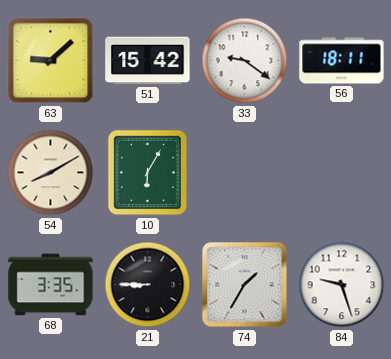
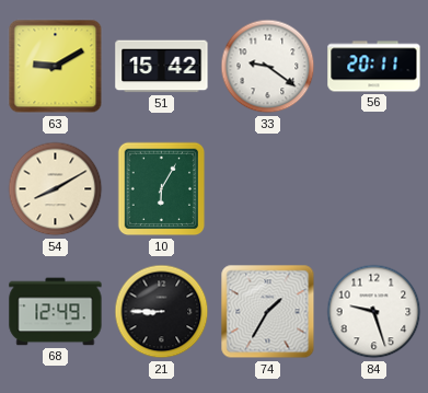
63: 9:08 -> 9:10
56: 18:11 -> 20:11
68: 3:35 -> 12:49
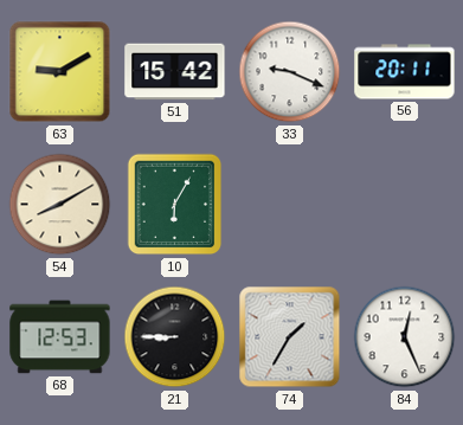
33: 9:21 -> 9:19
68: 12:49 -> 12:53
84: 9:27 -> 12:26
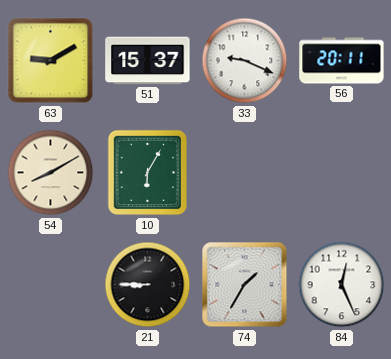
51: 15:42 -> 15:37
68: 12:53 -> none
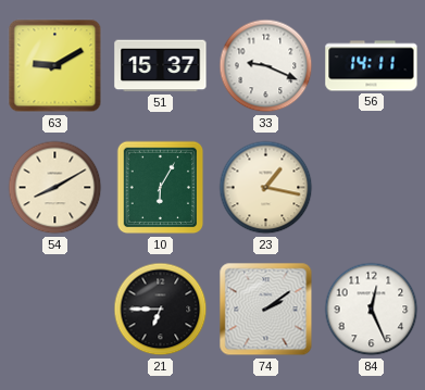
56: 20:11 -> 14:11
23: none -> 1:17
21: 8:45 -> 6:45
74: 1:35 -> 2:09
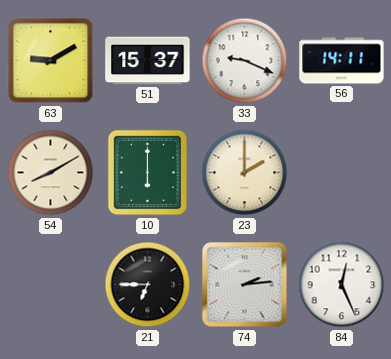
10: 6:05 -> 6:00
23: 1:17 -> 2:00
74: 2:09 -> 2:14
